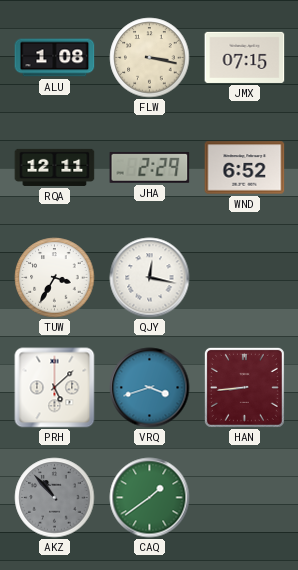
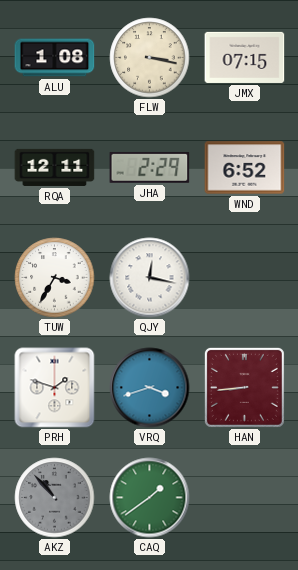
PRH: 5:08 -> 1:48
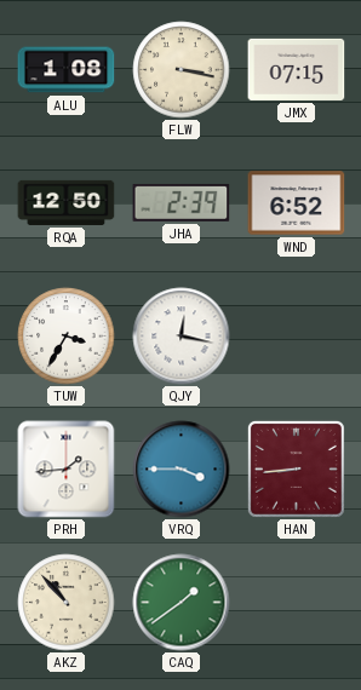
RQA: 12:11 -> 12:50
JHA: 2:29 -> 2:39
PRH: 1:48 -> 1:44
VRQ: 3:42 -> 3:45
AKZ dial: grey -> cream
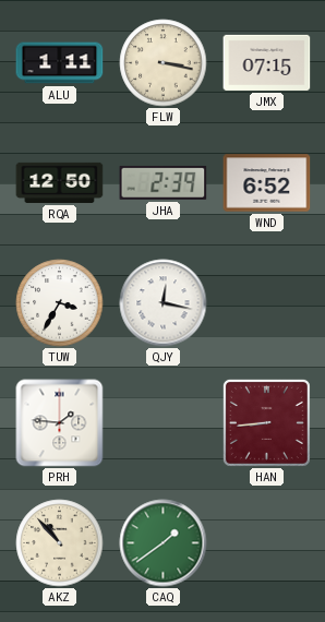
ALU: 1:08 -> 1:11
PRH: 1:44 -> 1:46
VRQ: 3:45 -> none
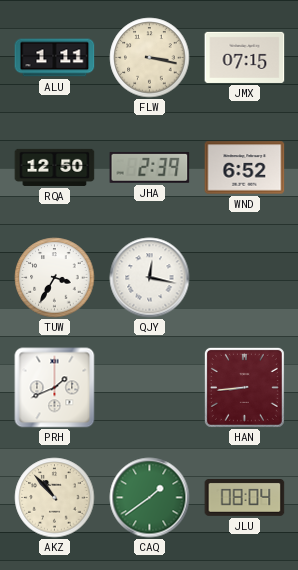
PRH: 1:46 -> 1:41
JLU: none -> 08:04
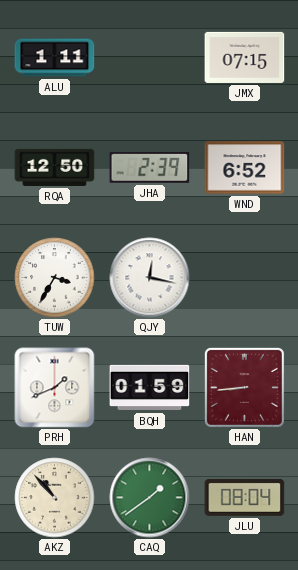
FLW: 3:17 -> none
BQH: none -> 01:59
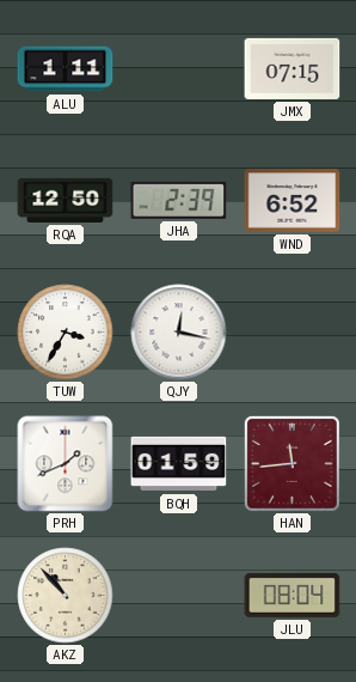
HAN: 8:44 -> 11:44
CAQ: 1:39 -> none
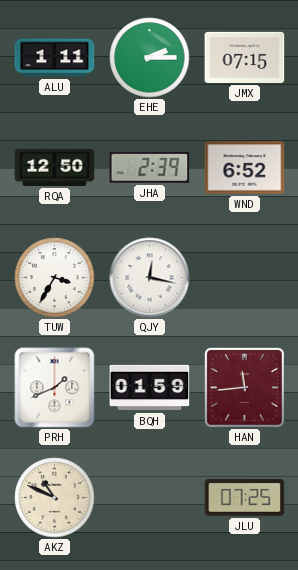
EHE: none -> 2:15
AKZ: 10:53 -> 10:49
JLU: 08:04 -> 07:25
